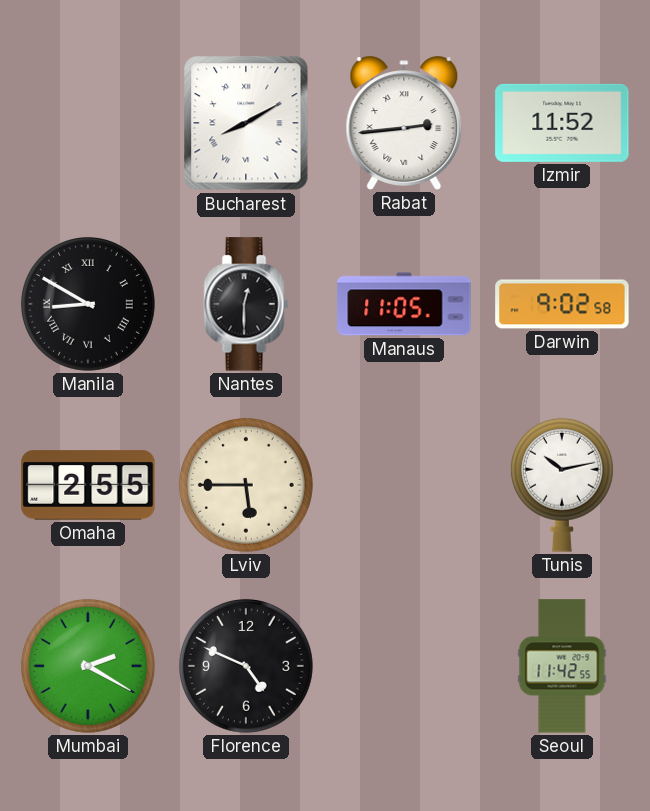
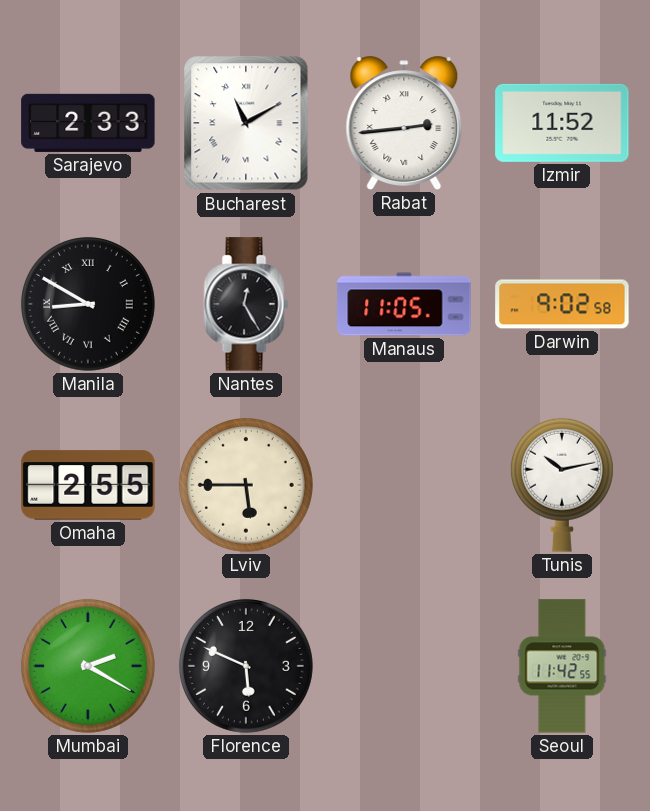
Sarajevo: none -> 2:33
Bucharest: 8:10 -> 11:10
Nantes: 12:30 -> 12:25
Florence: 4:49 -> 5:49
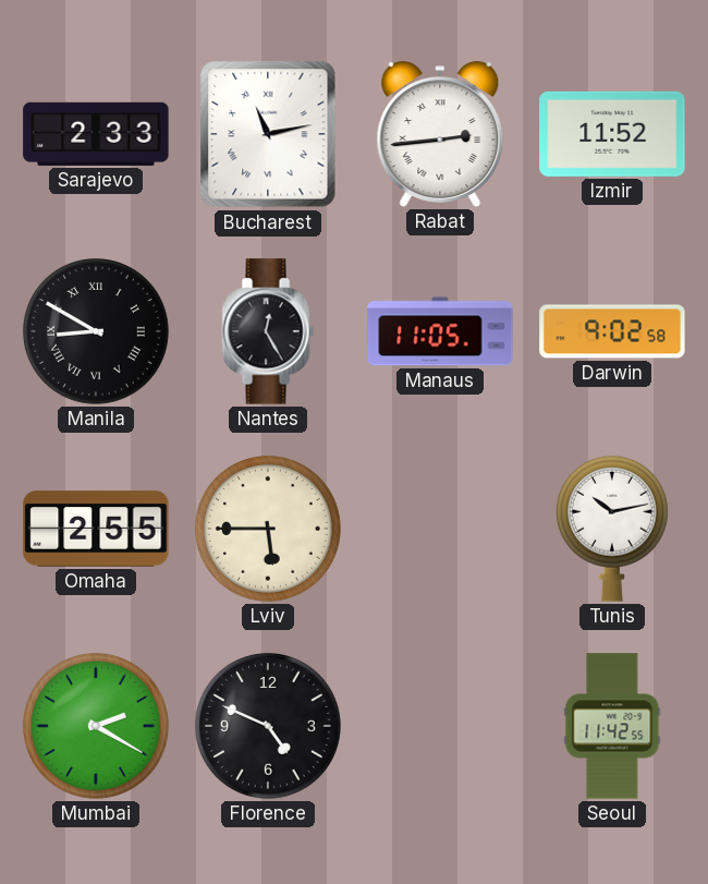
Bucharest: 11:10 -> 11:13
Florence: 5:49 -> 4:49
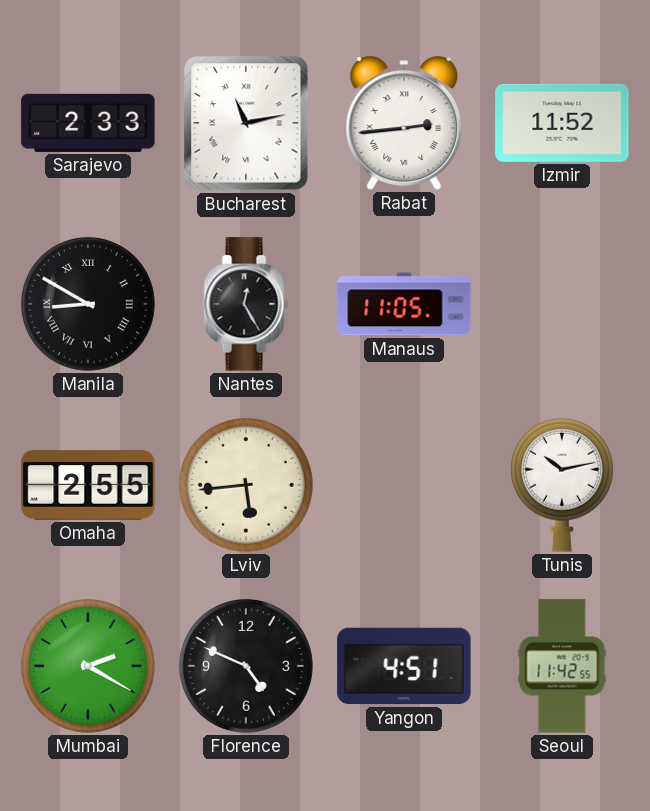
Darwin: 9:02 -> none
Lviv: 5:45 -> 5:44
Yangon: none -> 4:51
